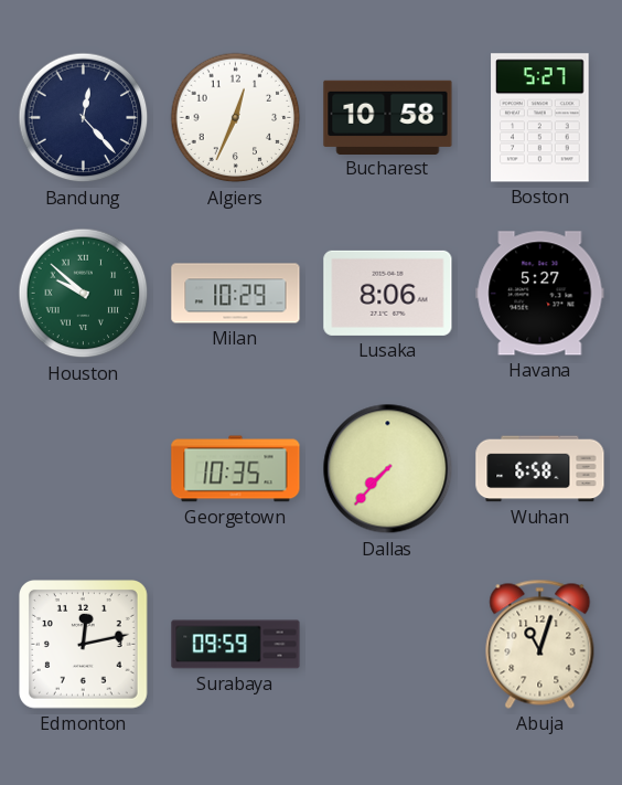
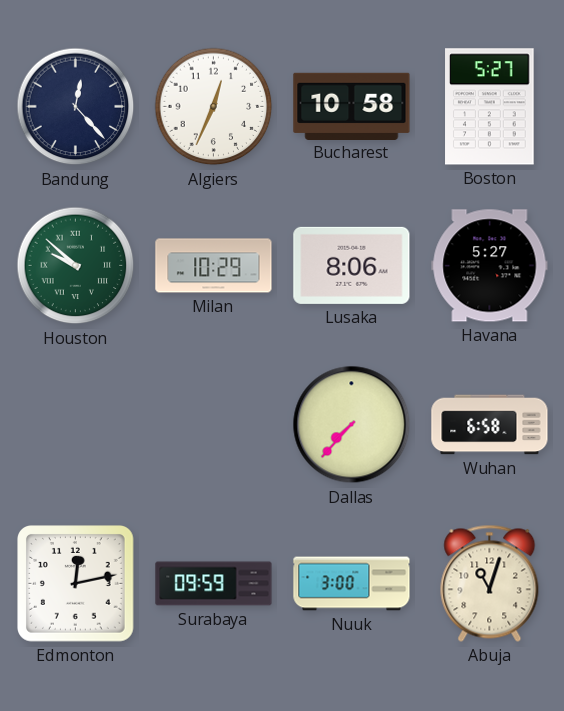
Georgetown: 10:35 -> none
Nuuk: none -> 3:00
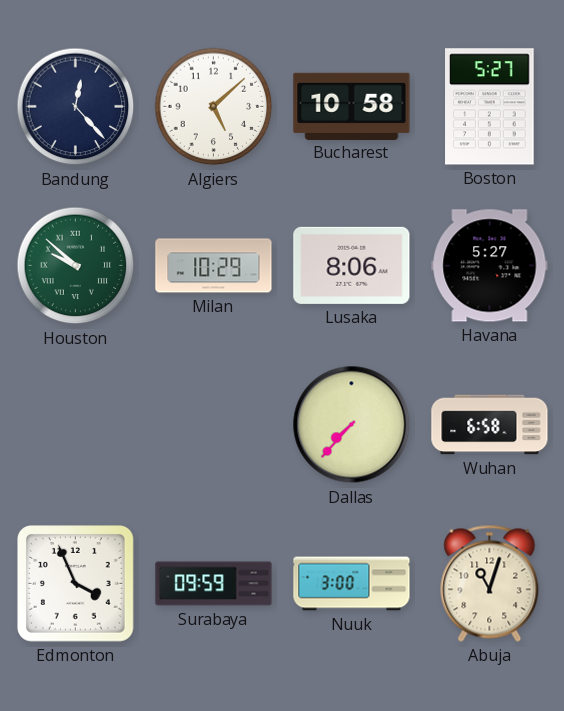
Algiers: 12:34 -> 5:08
Edmonton: 12:13 -> 3:56
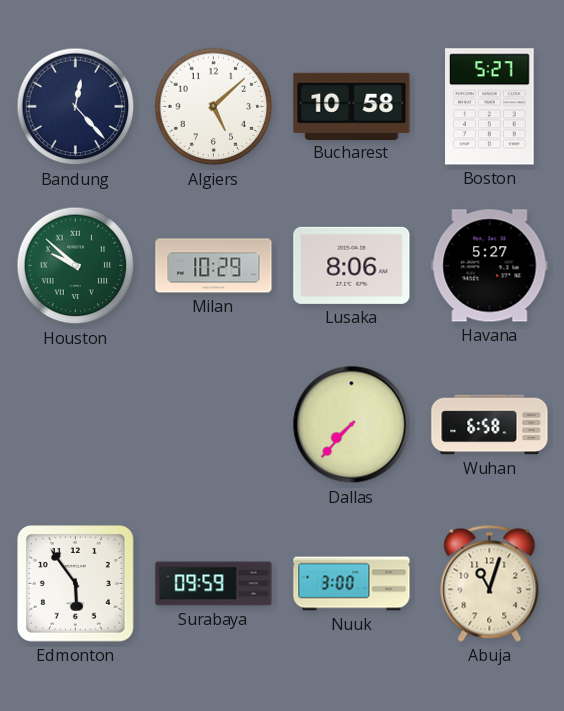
Edmonton: 3:56 -> 5:54
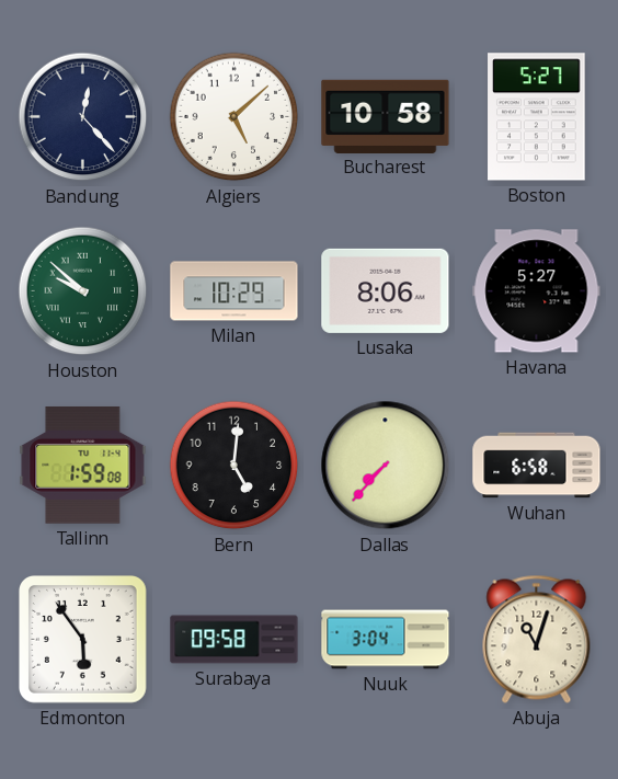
Tallinn: none -> 1:59
Bern: none -> 5:01
Surabaya: 09:59 -> 09:58
Nuuk: 3:00 -> 3:04
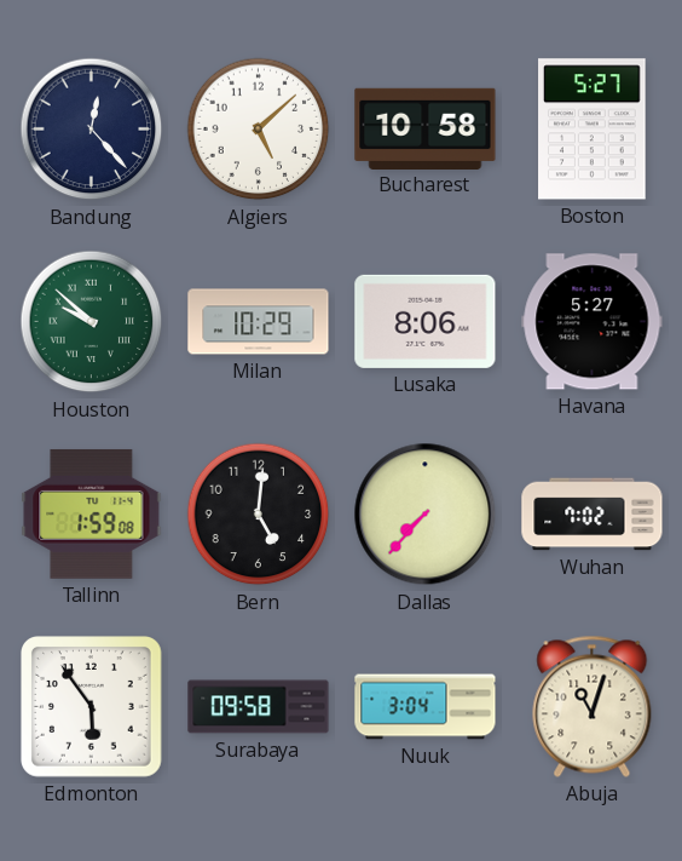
Wuhan: 6:58 -> 7:02
